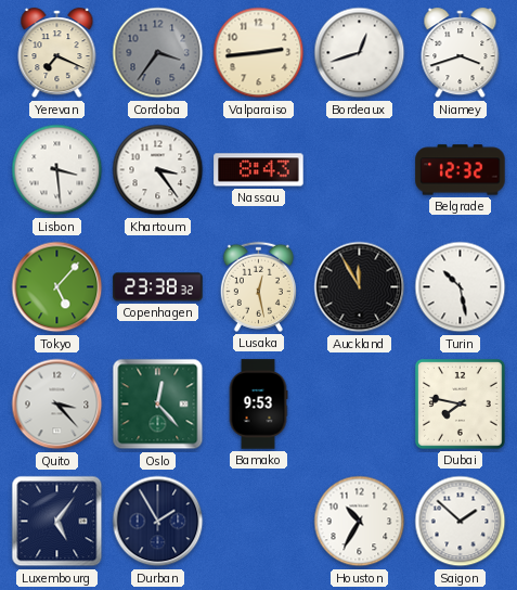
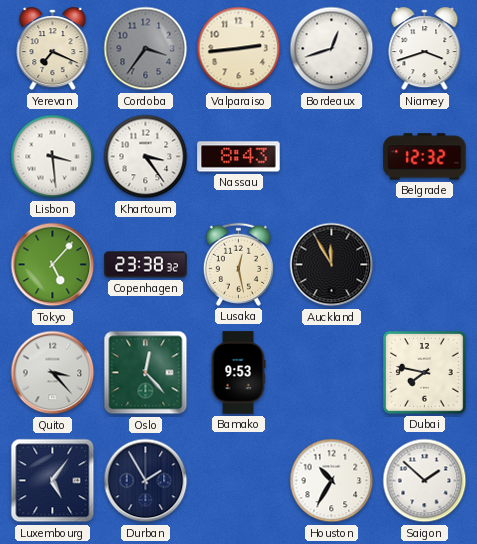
Turin: 10:28 -> none
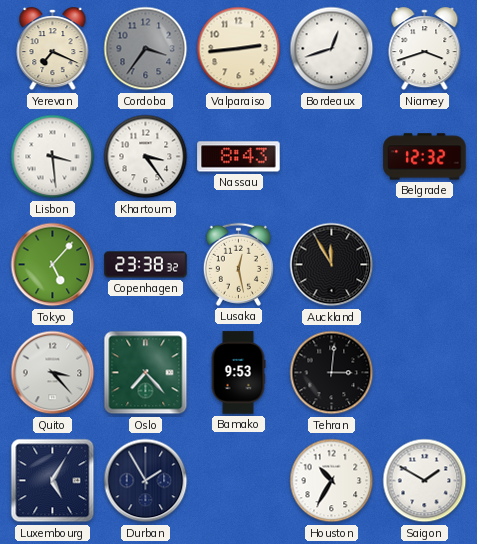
Oslo: 12:23 -> 7:23
Tehran: none -> 3:01
Dubai: 7:47 -> none
Luxembourg: 5:06 -> 5:05
Saigon: 1:52 -> 1:50
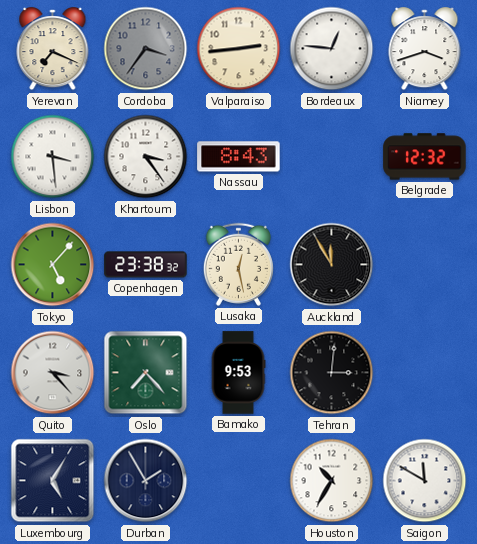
Bordeaux: 12:42 -> 12:46
Saigon: 1:50 -> 11:50
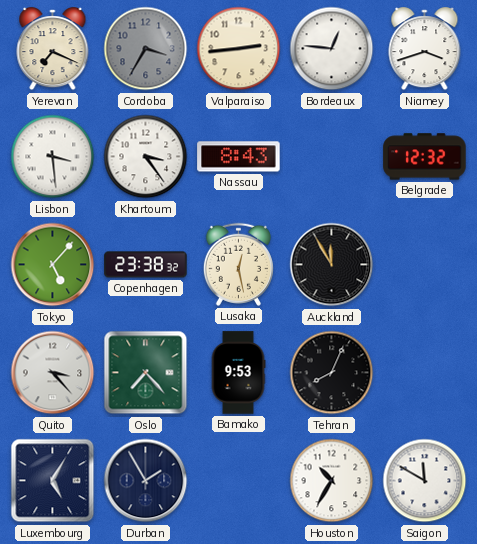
Cordoba: 3:36 -> 3:35
Tehran: 3:01 -> 8:04
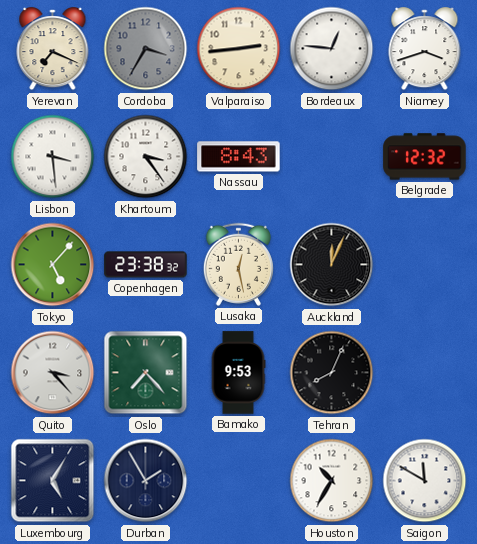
Auckland: 11:55 -> 12:04
